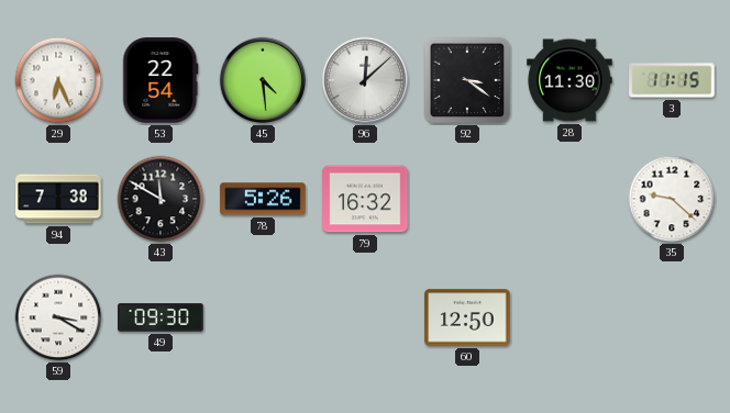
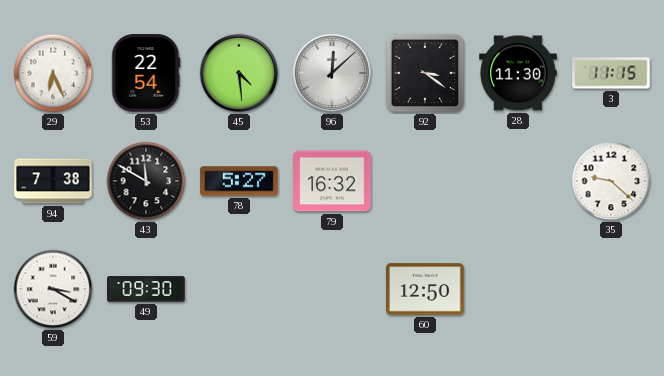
78: 5:26 -> 5:27
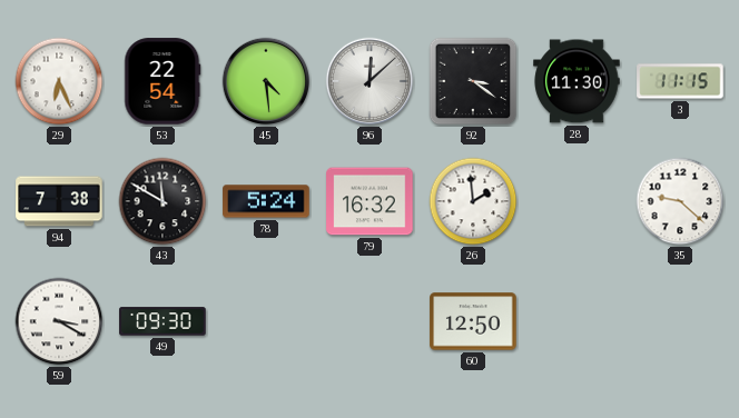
78: 5:27 -> 5:24
26: none -> 1:59
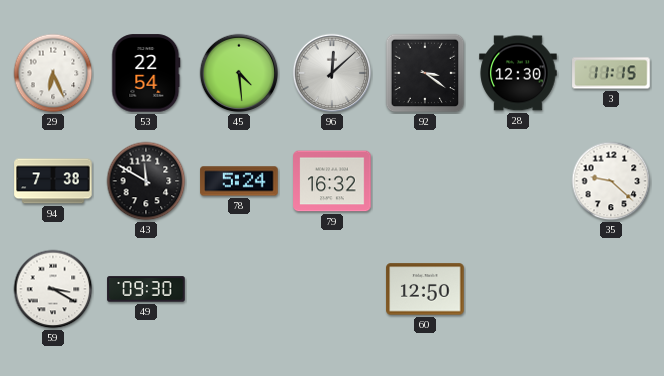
28: 11:30 -> 12:30
26: 1:59 -> none
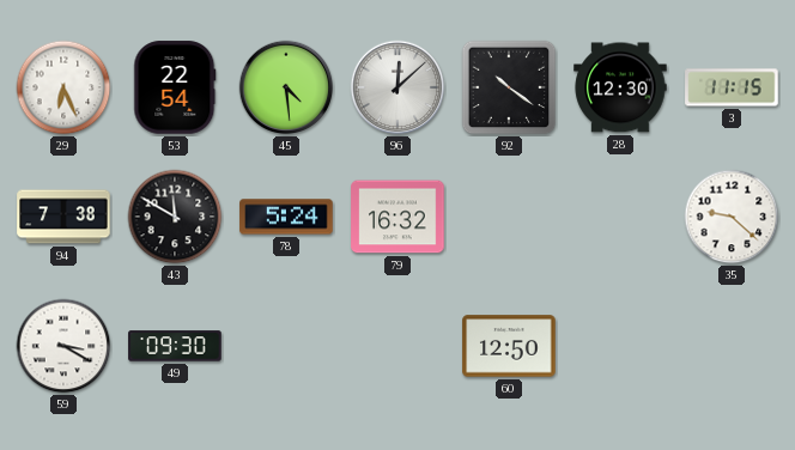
92: 3:21 -> 10:21
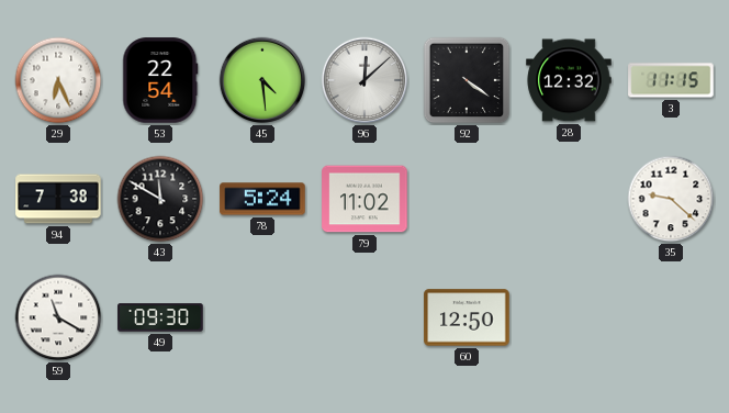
92: 10:21 -> 4:21
28: 12:30 -> 12:32
79: 16:32 -> 11:02
59: 3:20 -> 11:20
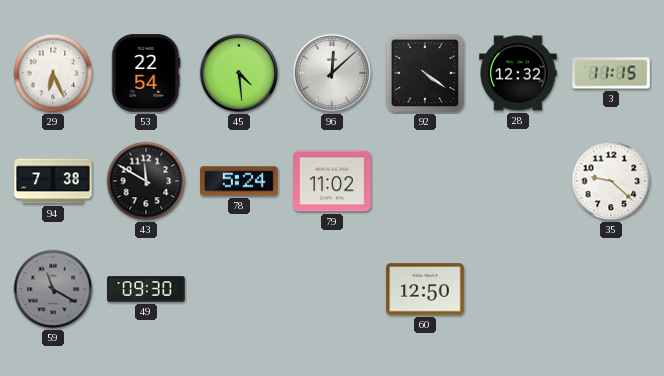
59 dial: white -> grey
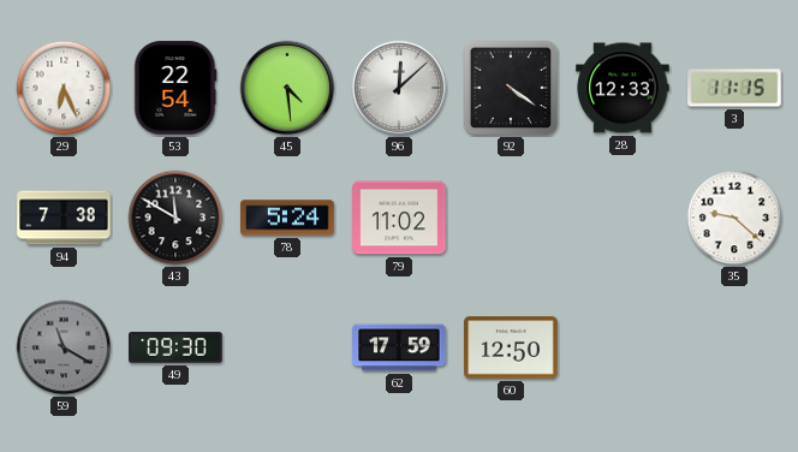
28: 12:32 -> 12:33
62: none -> 17:59
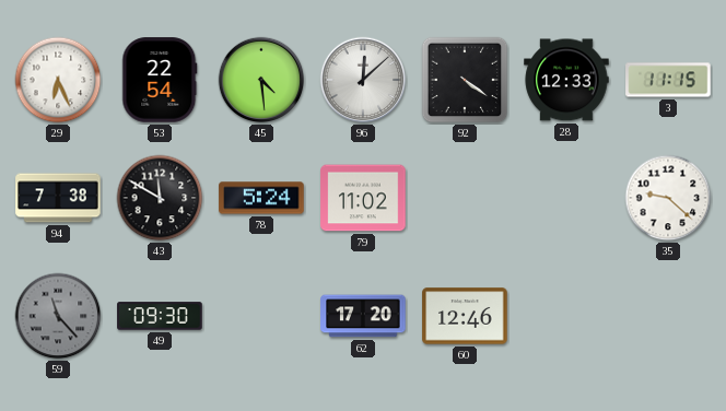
59: 11:20 -> 11:23
62: 17:59 -> 17:20
60: 12:50 -> 12:46
